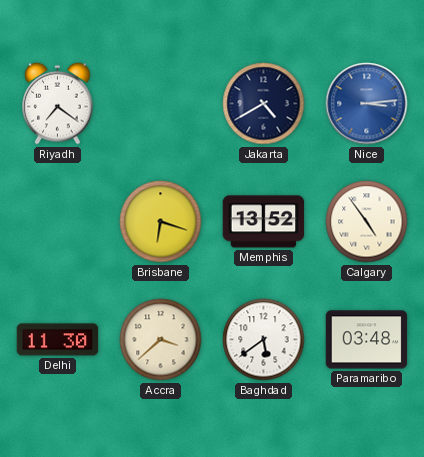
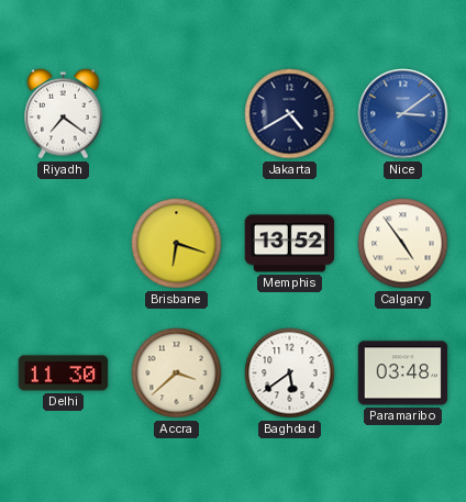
Nice: 3:14 -> 3:09
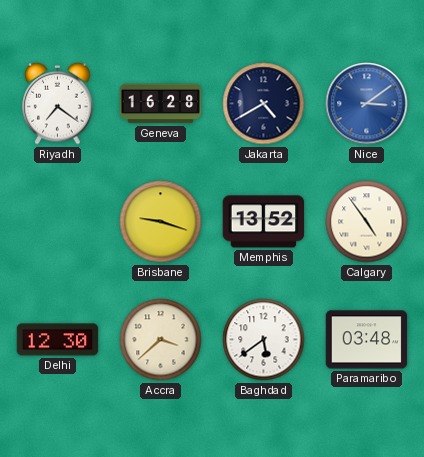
Geneva: none -> 16:28
Brisbane: 6:18 -> 9:18
Delhi: 11:30 -> 12:30
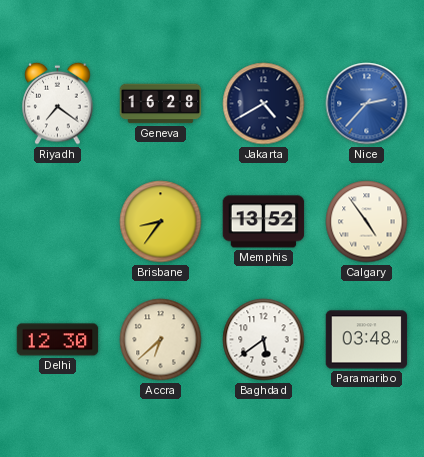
Nice: 3:09 -> 2:37
Brisbane: 9:18 -> 8:36
Accra: 3:38 -> 6:38
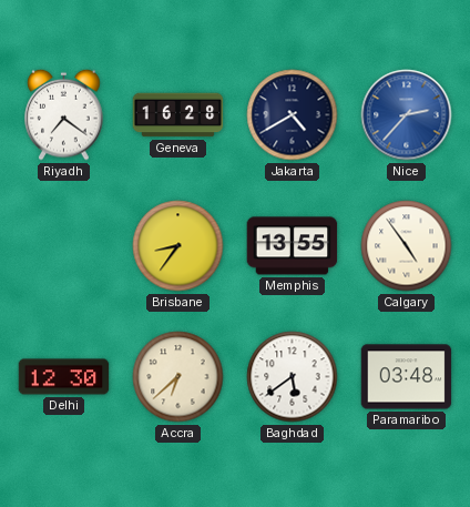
Memphis: 13:52 -> 13:55
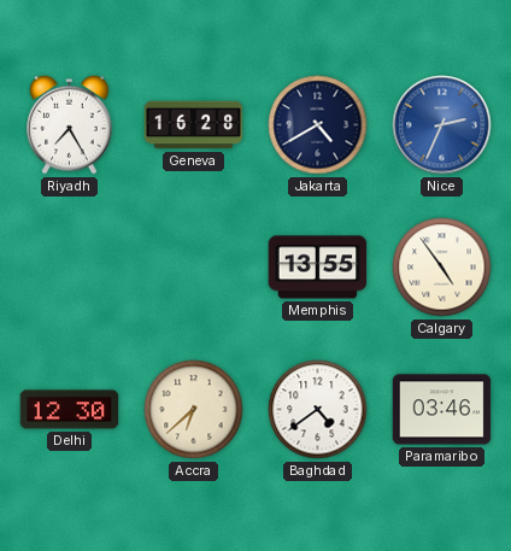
Riyadh: 7:21 -> 7:25
Nice: 2:37 -> 2:34
Brisbane: 8:36 -> none
Baghdad: 5:39 -> 4:39
Paramaribo: 03:48 -> 03:46
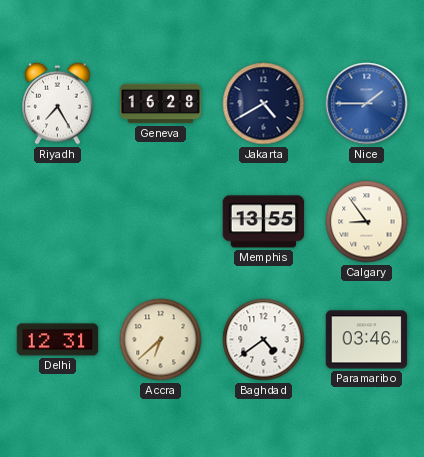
Nice: 2:34 -> 1:45
Calgary: 4:54 -> 8:54
Delhi: 12:30 -> 12:31
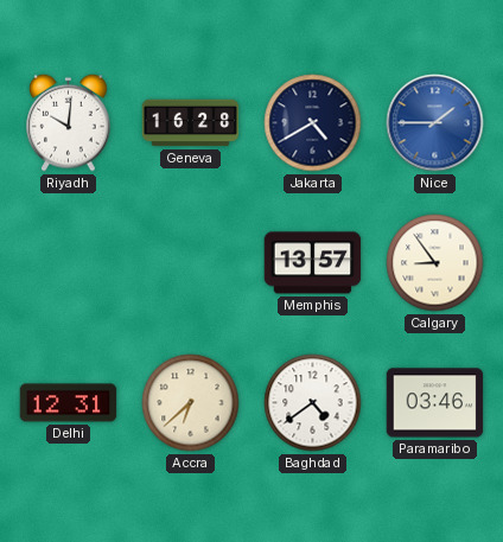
Riyadh: 7:25 -> 10:01
Memphis: 13:55 -> 13:57
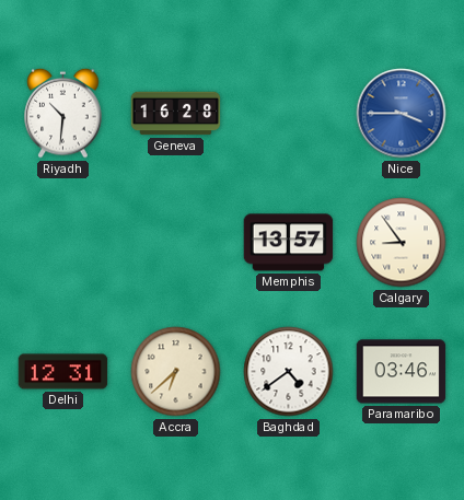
Riyadh: 10:01 -> 10:31
Jakarta: 4:40 -> none
Nice: 1:45 -> 3:45
